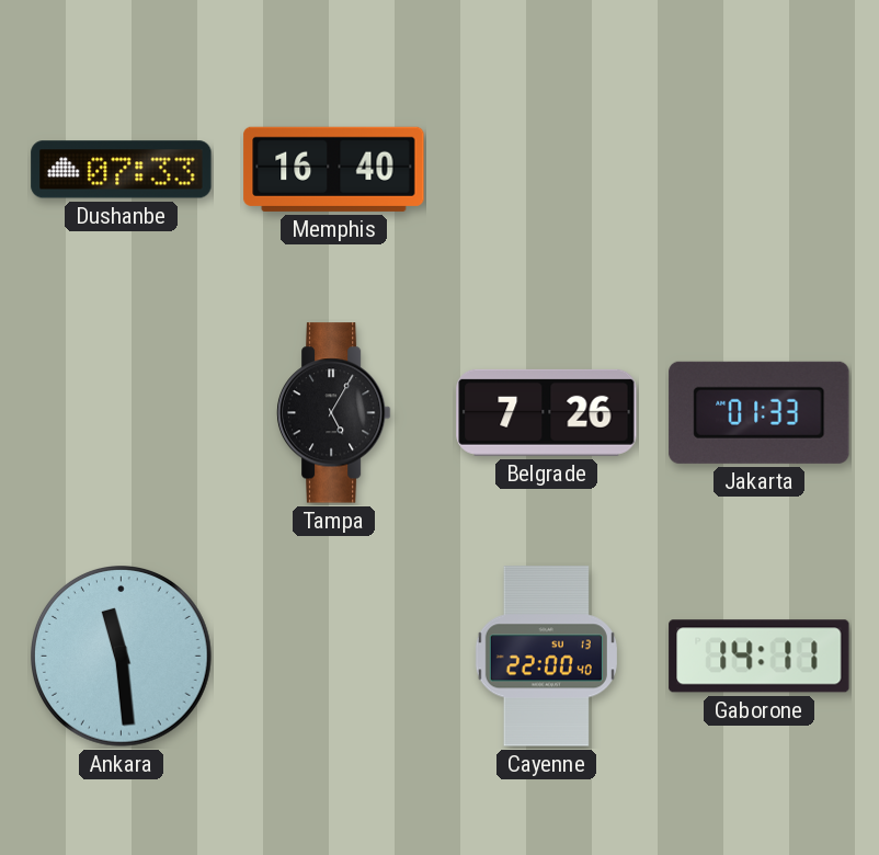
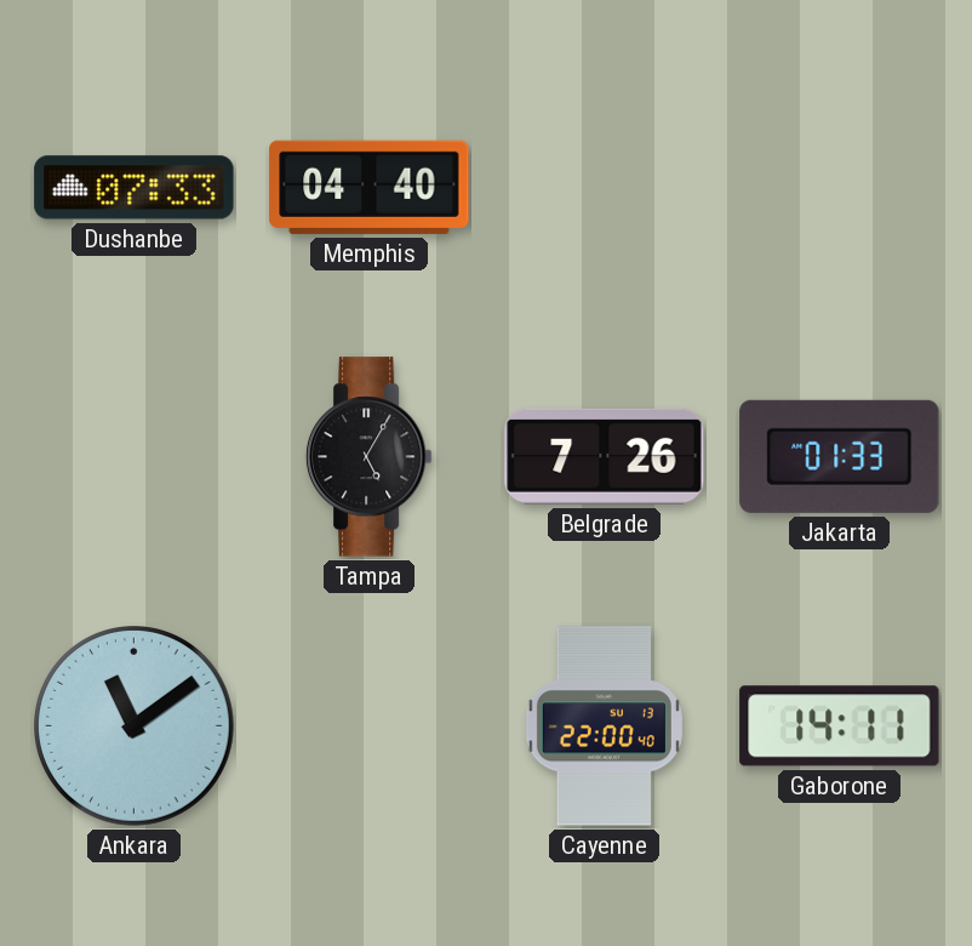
Memphis: 16:40 -> 04:40
Ankara: 11:29 -> 11:09
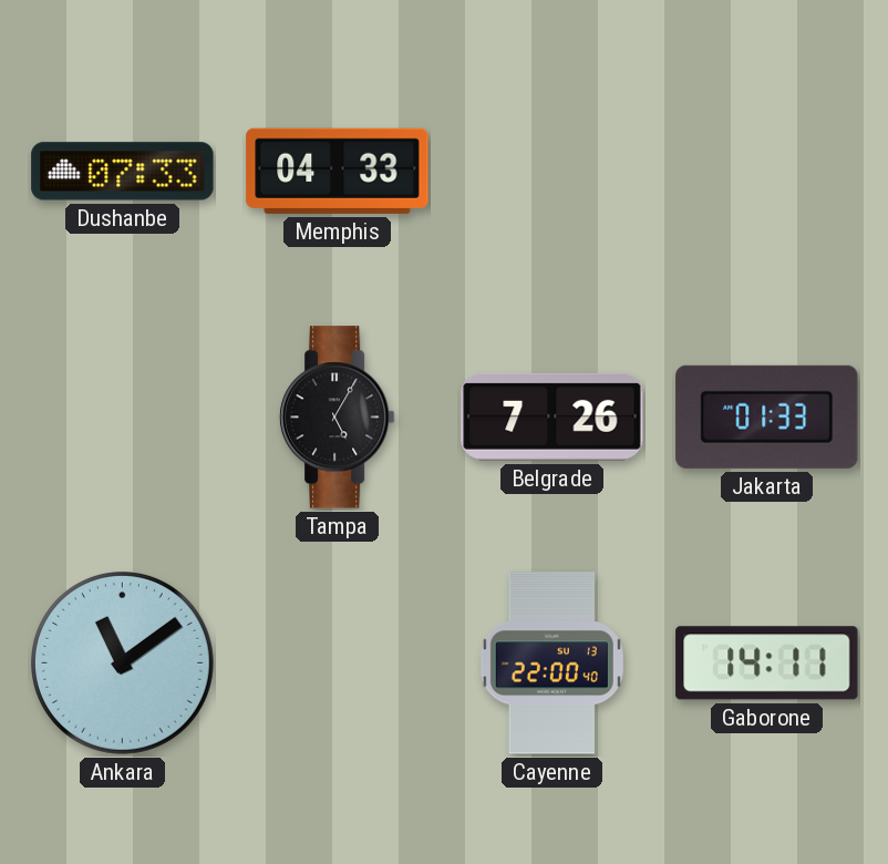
Memphis: 04:40 -> 04:33
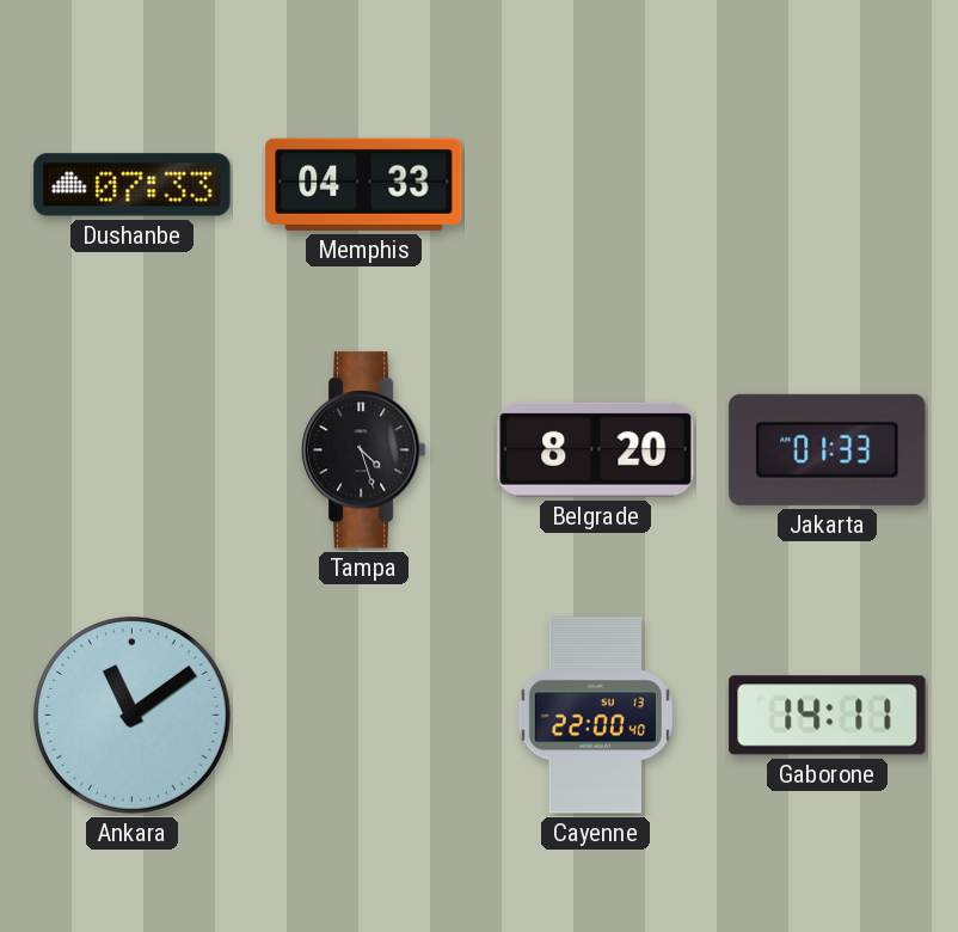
Tampa: 5:05 -> 4:27
Belgrade: 7:26 -> 8:20
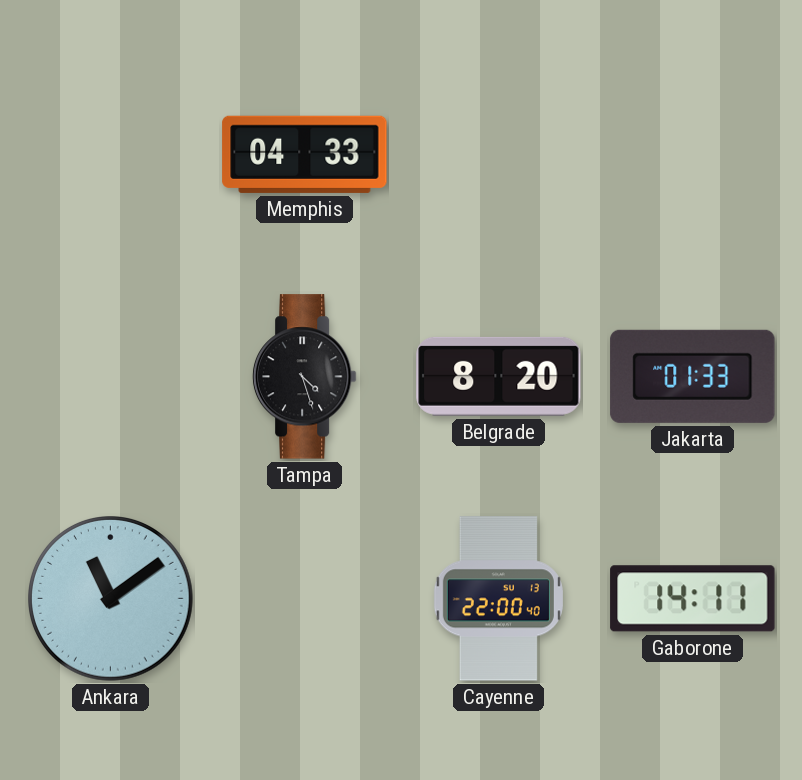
Dushanbe: 07:33 -> none
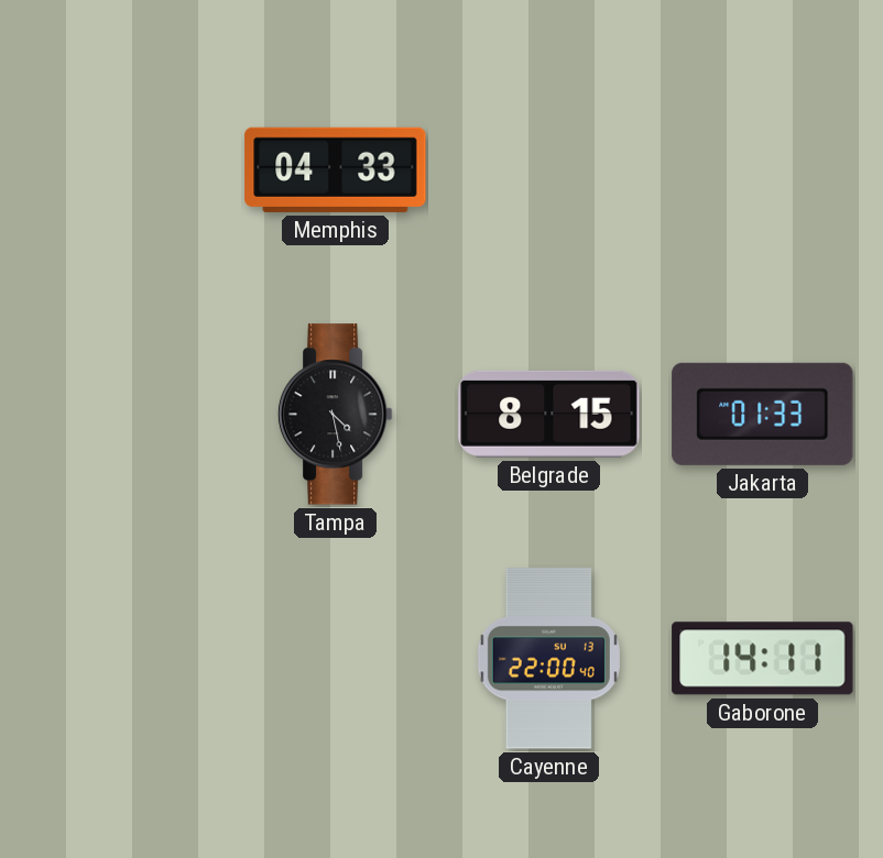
Tampa: 4:27 -> 4:28
Belgrade: 8:20 -> 8:15
Ankara: 11:09 -> none
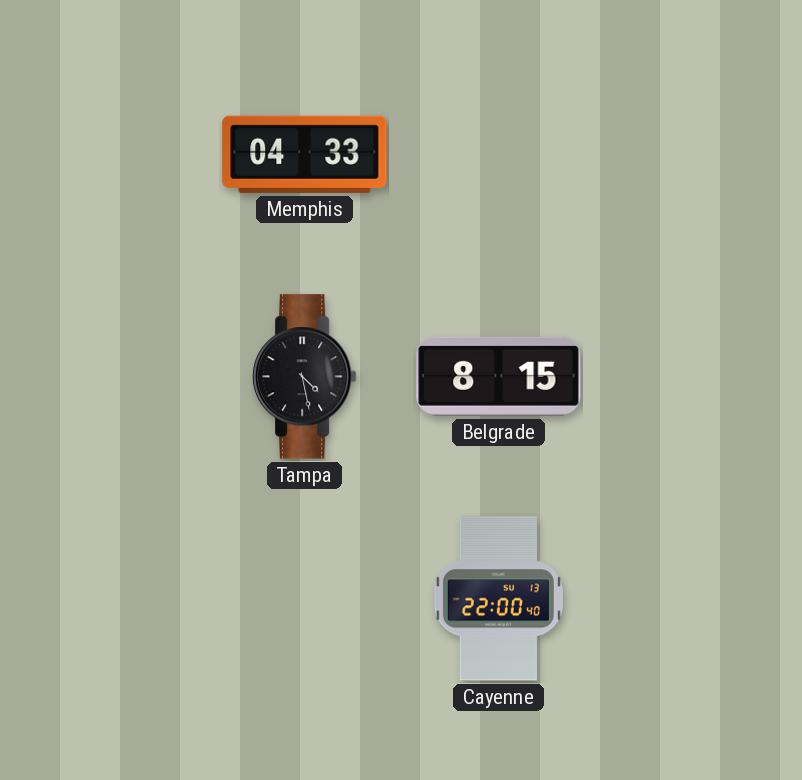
Jakarta: 01:33 -> none
Gaborone: 14:11 -> none
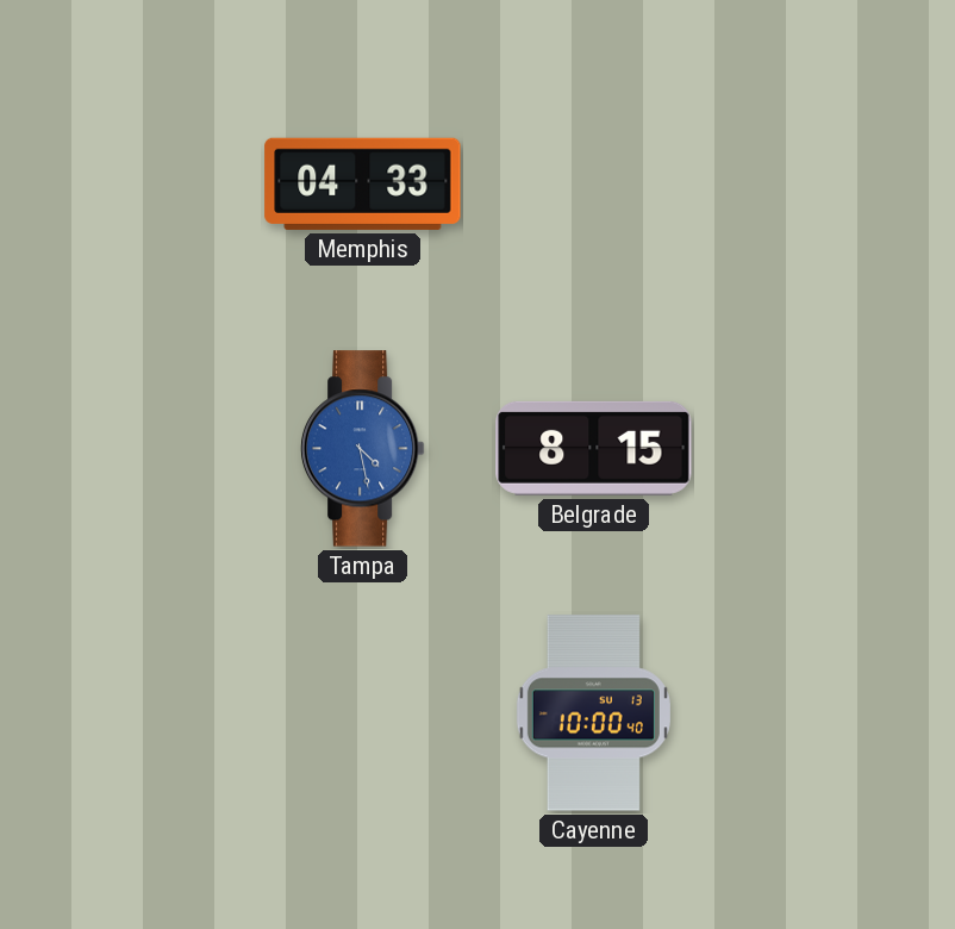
Tampa dial: black -> blue
Cayenne: 22:00 -> 10:00
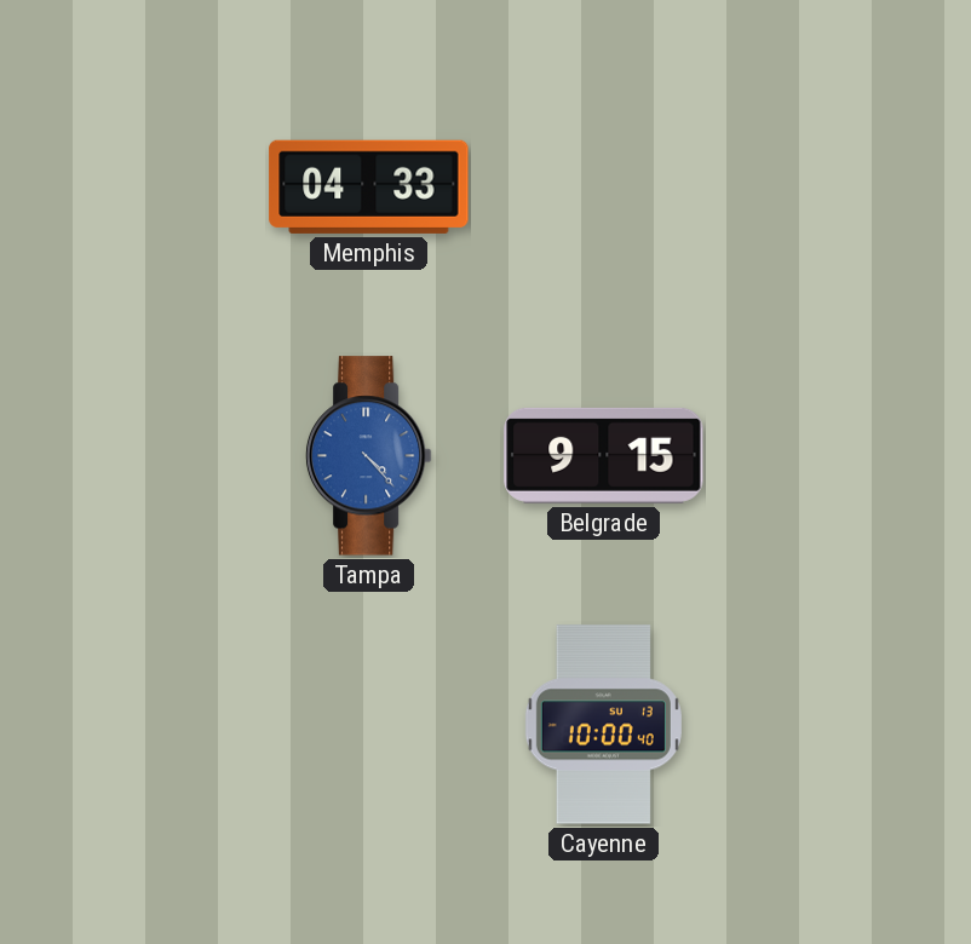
Tampa: 4:28 -> 4:23
Belgrade: 8:15 -> 9:15
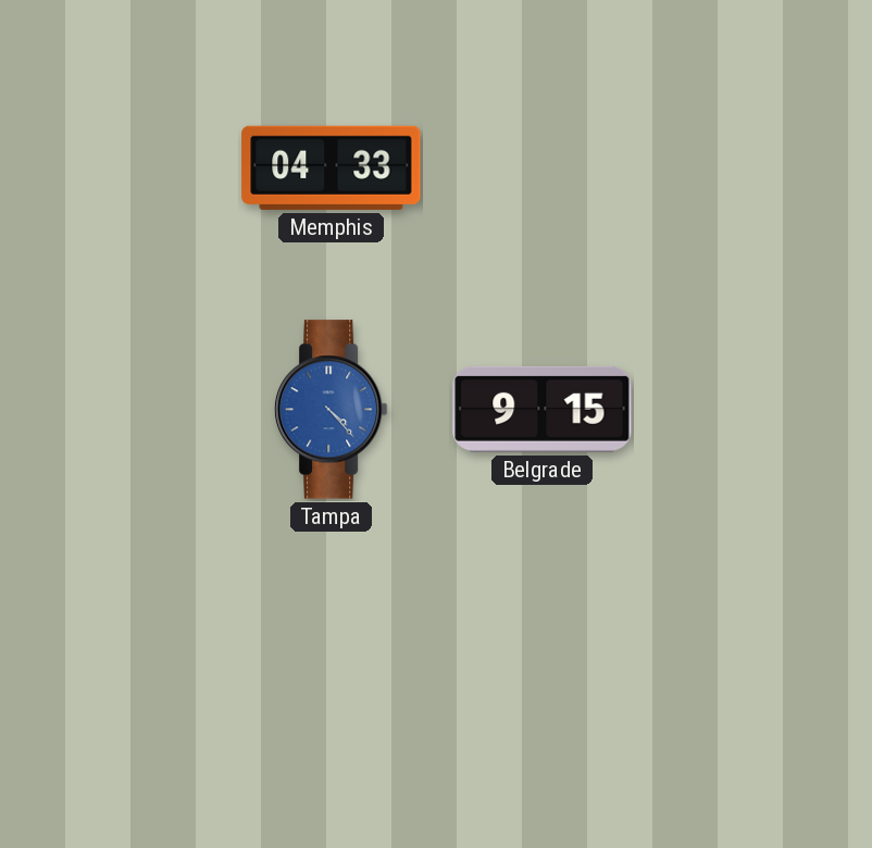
Cayenne: 10:00 -> none
